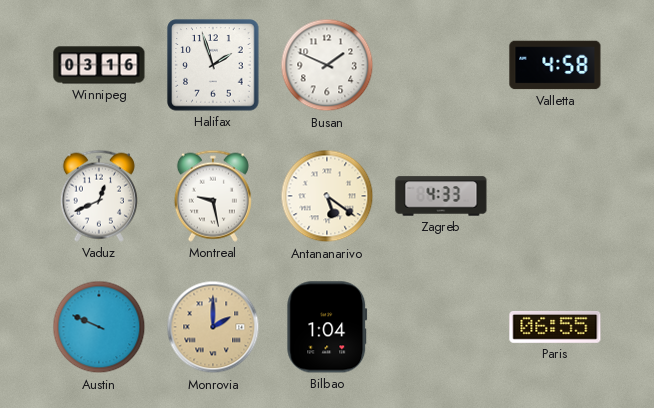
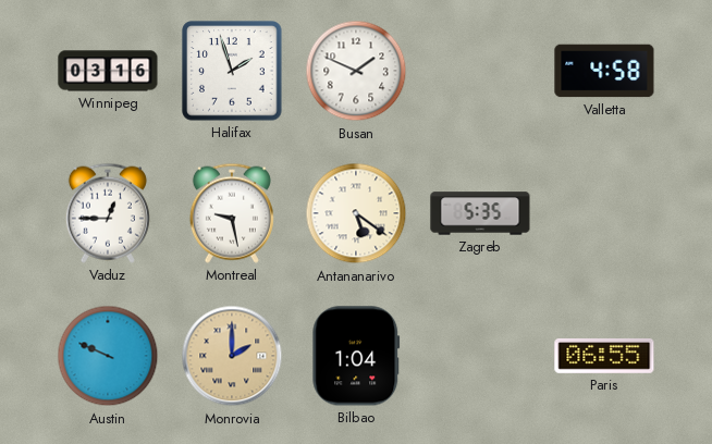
Vaduz: 12:41 -> 12:45
Zagreb: 4:33 -> 5:35
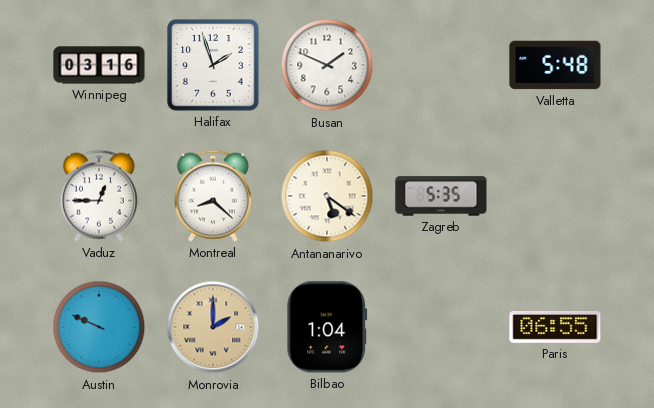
Valletta: 4:58 -> 5:48
Montreal: 9:28 -> 8:22
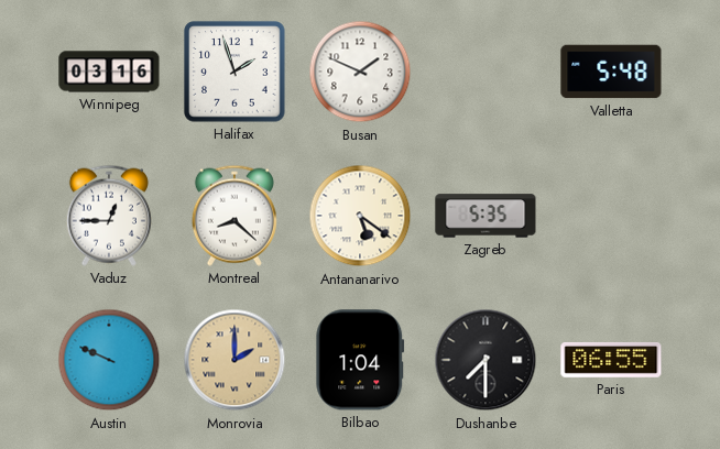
Dushanbe: none -> 7:30
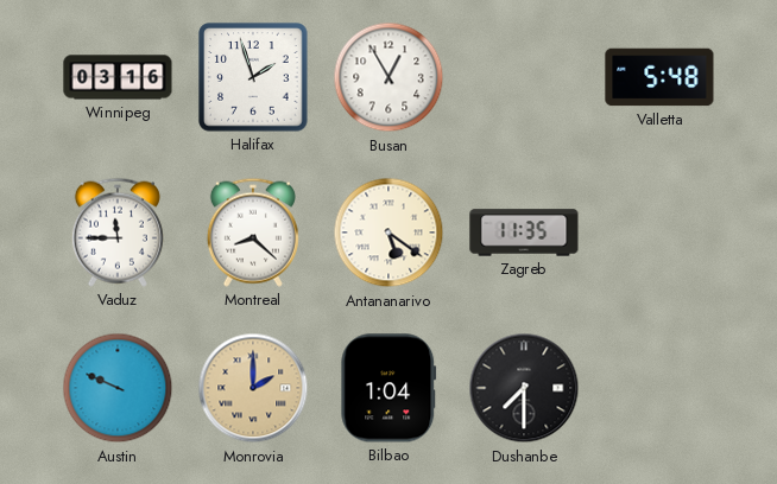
Busan: 1:49 -> 12:55
Vaduz: 12:45 -> 11:45
Zagreb: 5:35 -> 11:35
Paris: 06:55 -> none
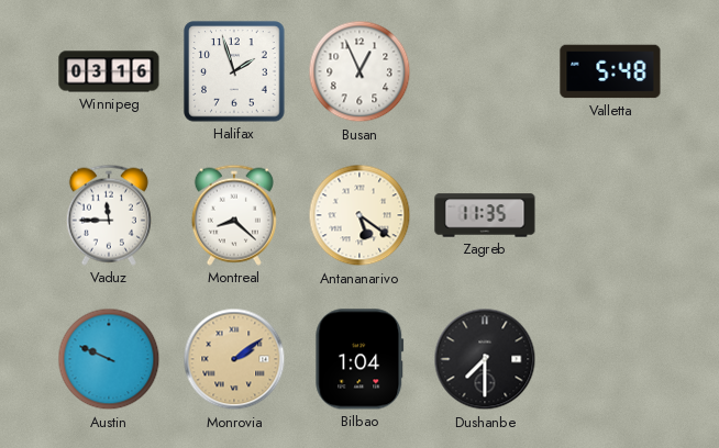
Busan: 12:55 -> 12:56
Monrovia: 2:00 -> 2:09
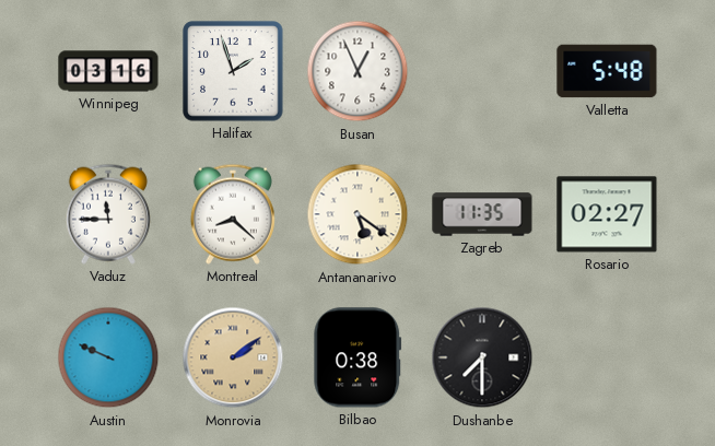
Rosario: none -> 02:27
Bilbao: 1:04 -> 0:38
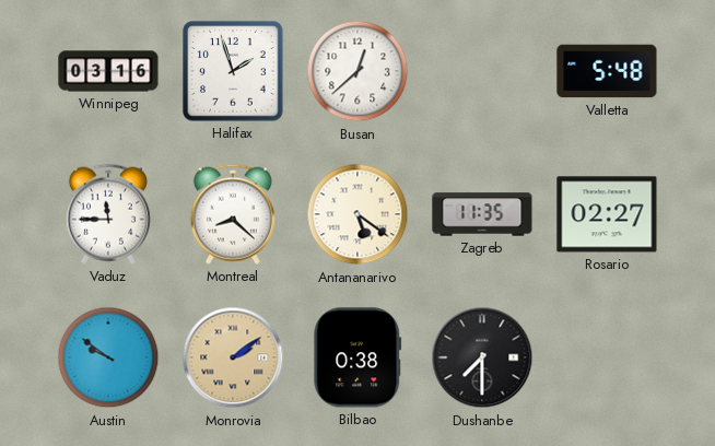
Busan: 12:56 -> 12:38
Austin: 9:49 -> 9:51
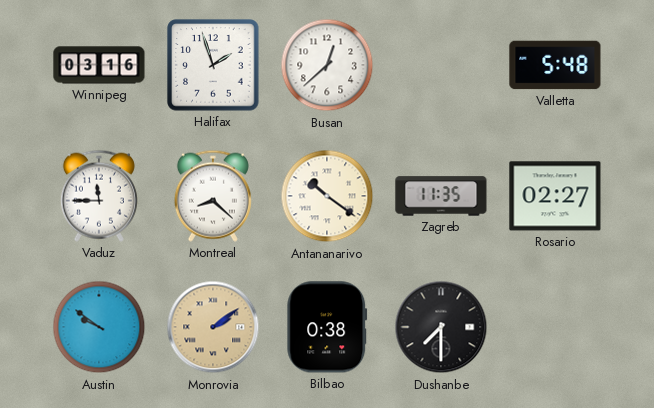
Antananarivo: 5:21 -> 10:21
